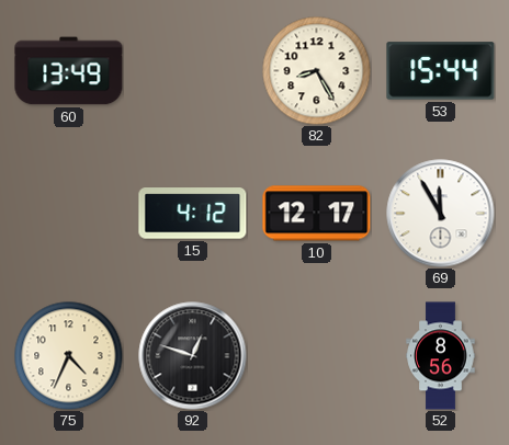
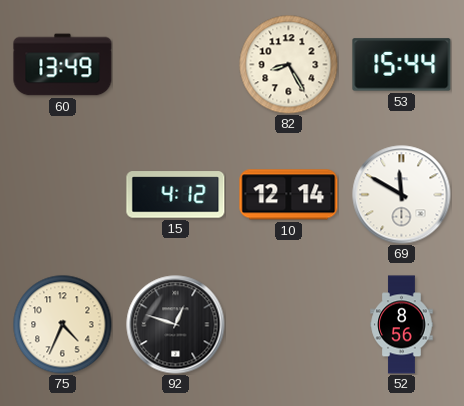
10: 12:17 -> 12:14
69: 11:55 -> 11:50
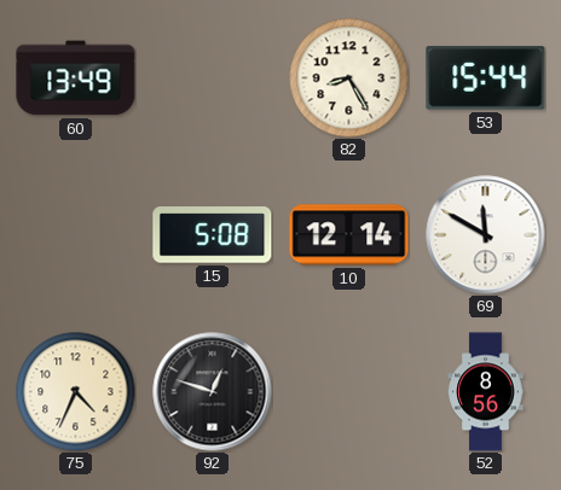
15: 4:12 -> 5:08
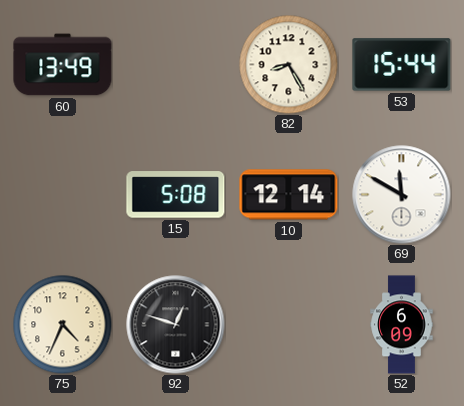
52: 8:56 -> 6:09
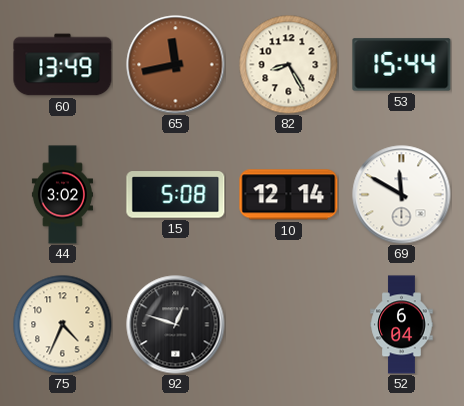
65: none -> 11:43
44: none -> 3:02
52: 6:09 -> 6:04
